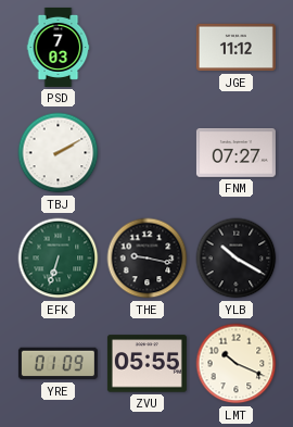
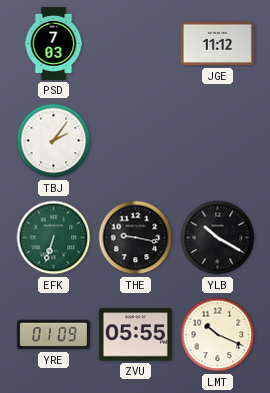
TBJ: 2:10 -> 2:06
FNM: 07:27 -> none
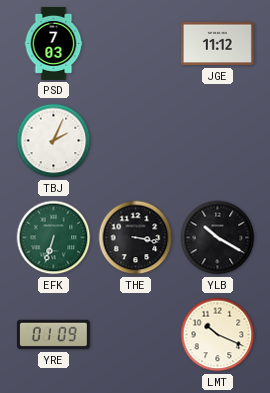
TBJ: 2:06 -> 2:04
THE: 9:17 -> 3:17
ZVU: 05:55 -> none
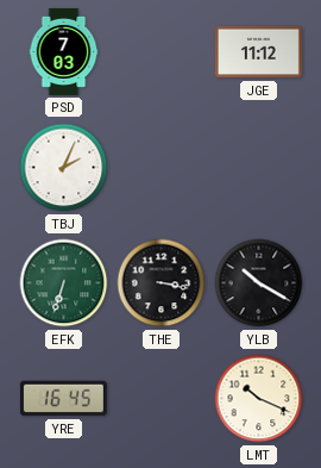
YRE: 01:09 -> 16:45
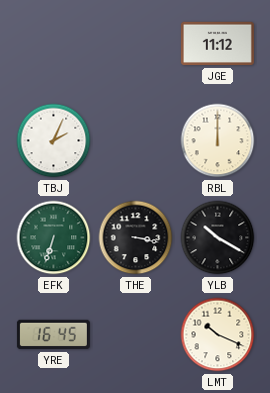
PSD: 7:03 -> none
RBL: none -> 12:00
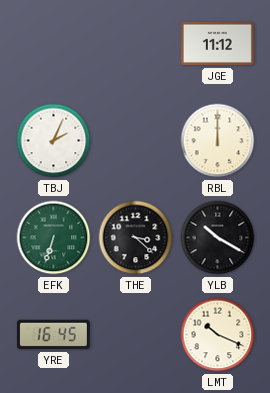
THE: 3:17 -> 3:22
